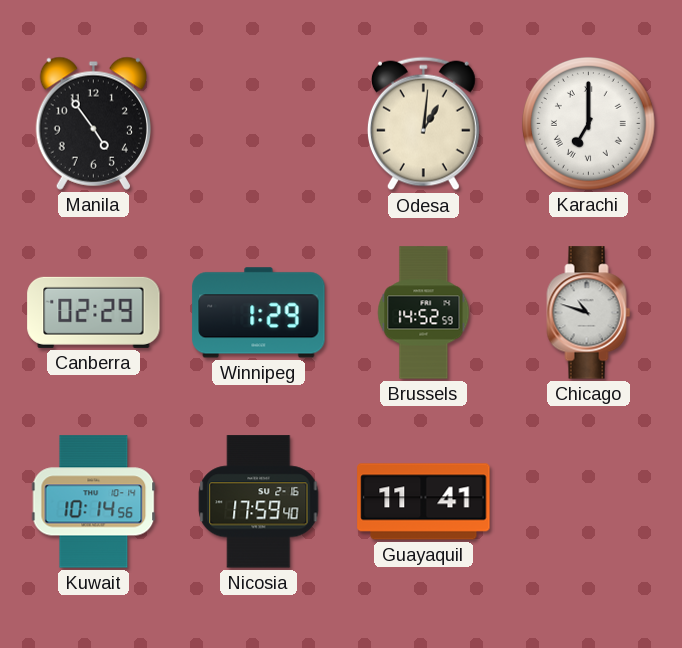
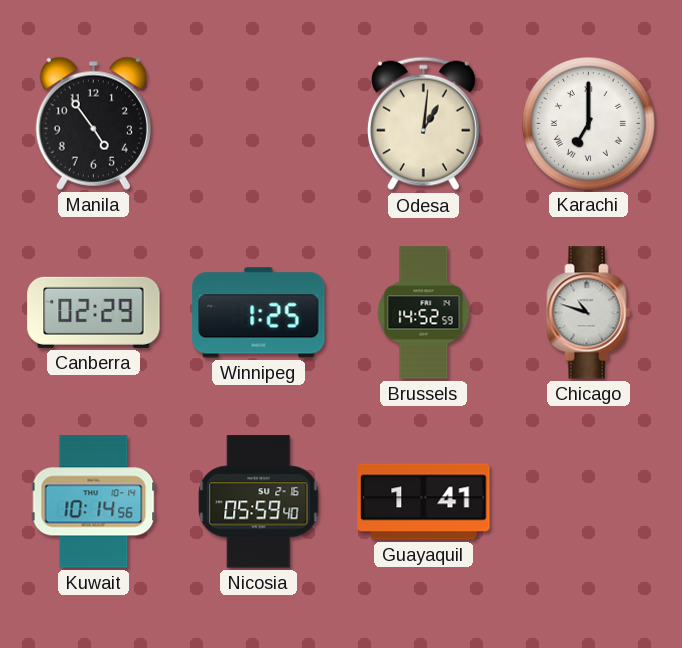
Winnipeg: 1:29 -> 1:25
Nicosia: 17:59 -> 05:59
Guayaquil: 11:41 -> 1:41
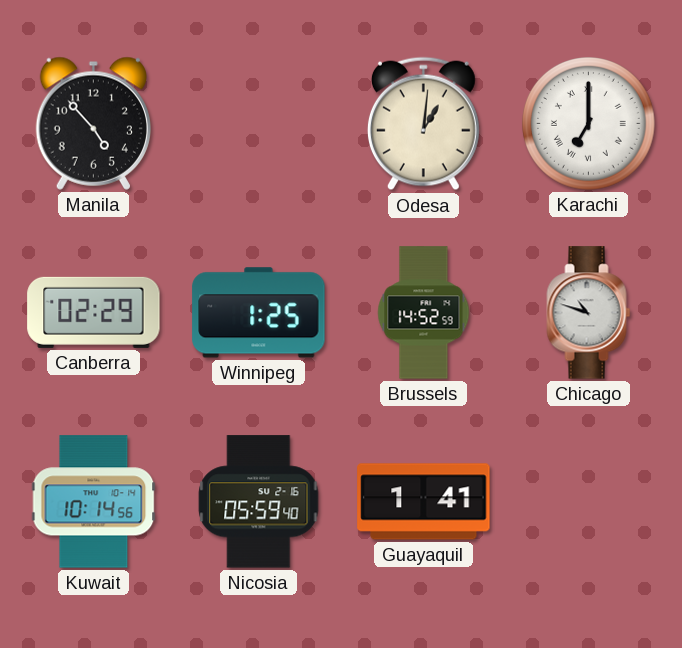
Manila: 4:54 -> 4:53
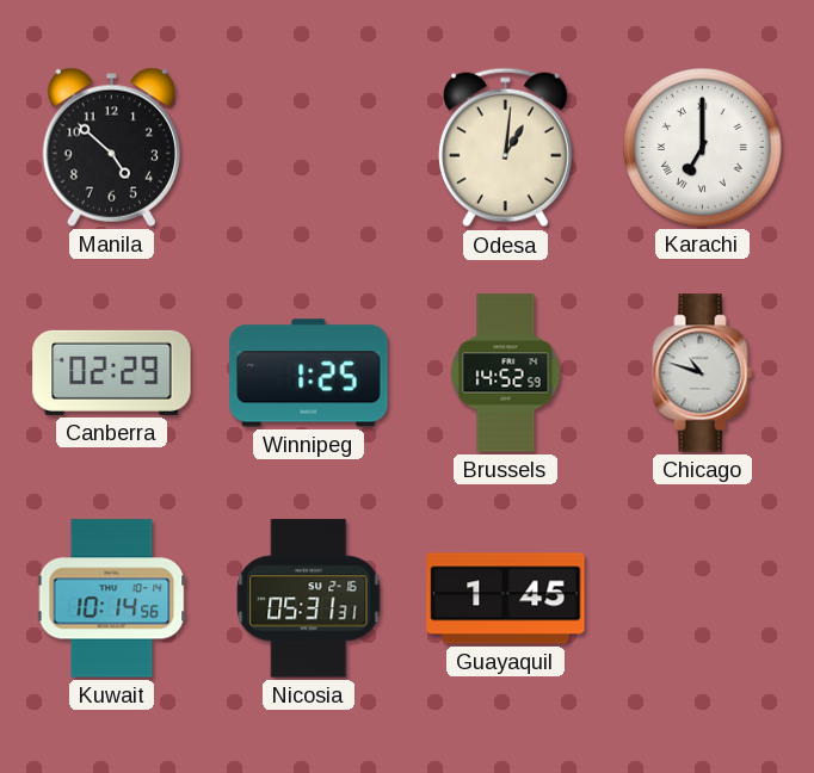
Manila: 4:53 -> 4:52
Nicosia: 05:59 -> 05:31
Guayaquil: 1:41 -> 1:45
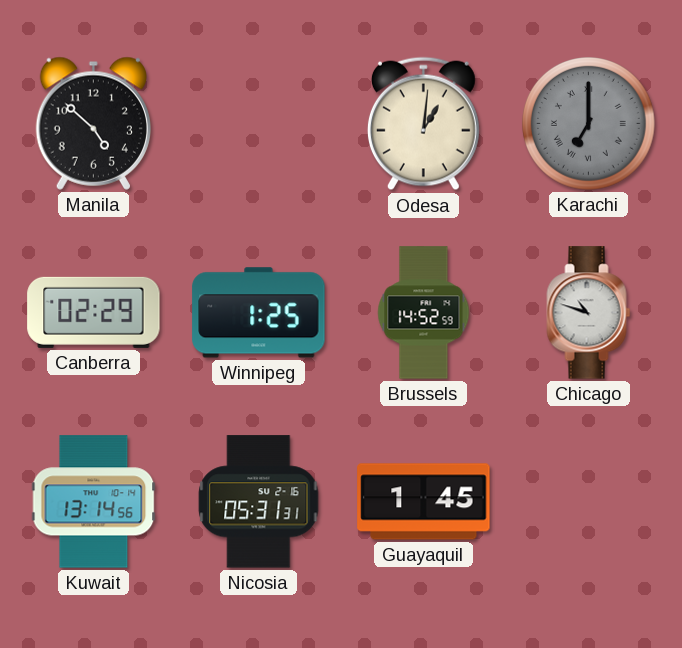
Karachi dial: white -> grey
Kuwait: 10:14 -> 13:14
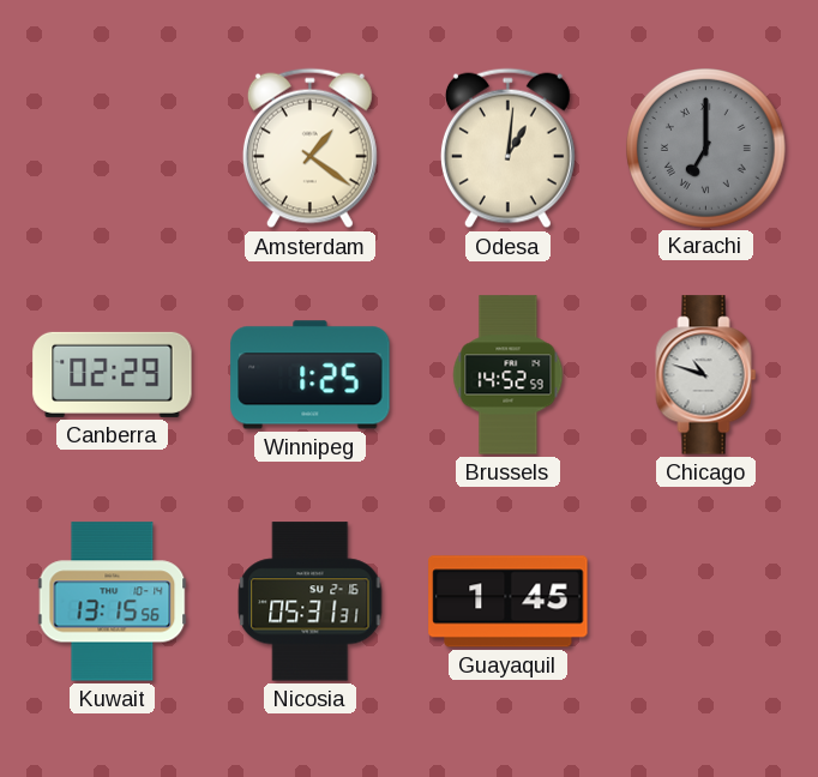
Manila: 4:52 -> none
Amsterdam: none -> 1:21
Kuwait: 13:14 -> 13:15
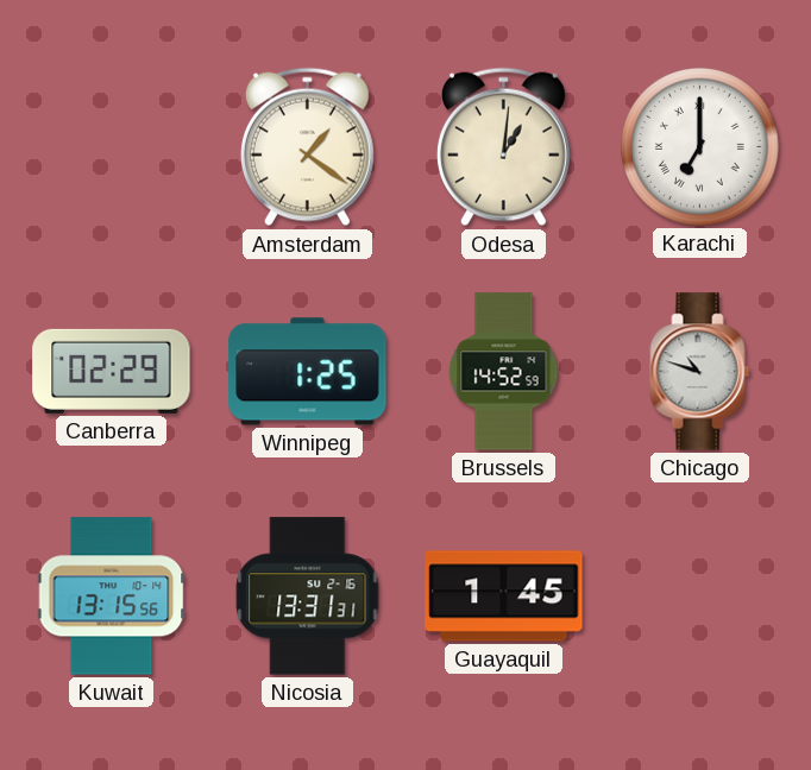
Karachi dial: grey -> white
Nicosia: 05:31 -> 13:31
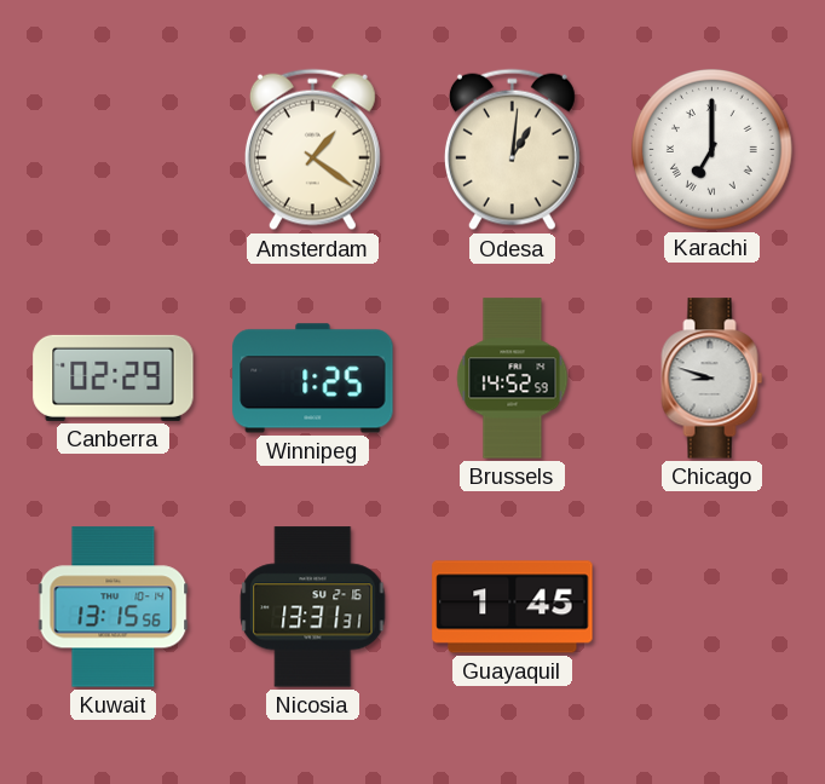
Chicago: 10:48 -> 8:48
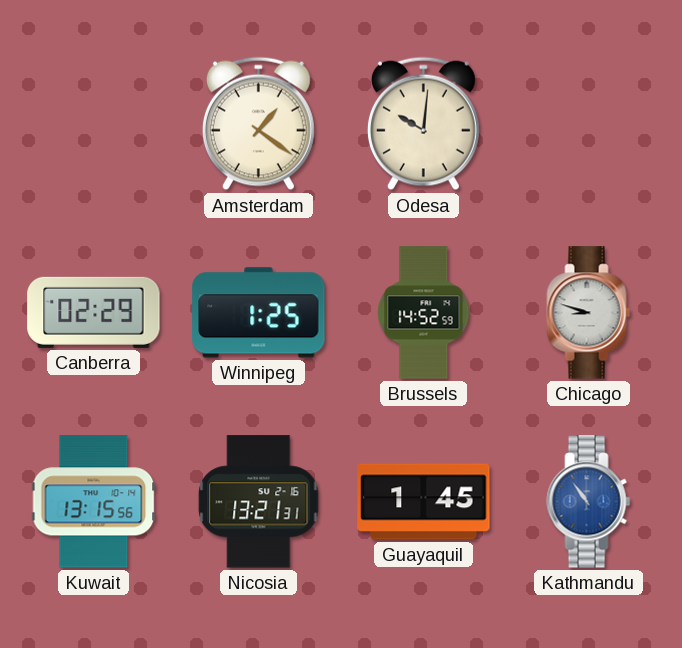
Odesa: 1:01 -> 10:01
Karachi: 7:00 -> none
Nicosia: 13:31 -> 13:21
Kathmandu: none -> 10:54
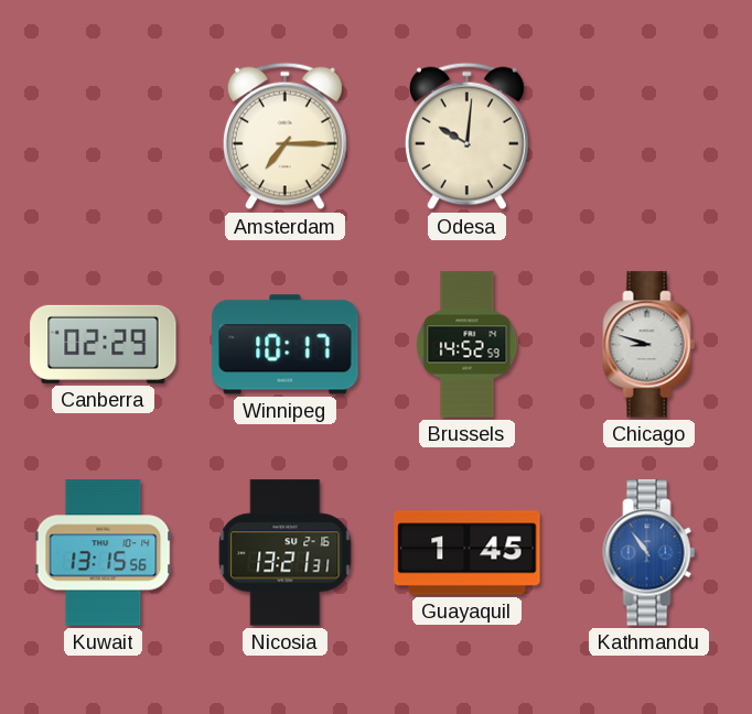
Amsterdam: 1:21 -> 7:15
Winnipeg: 1:25 -> 10:17
